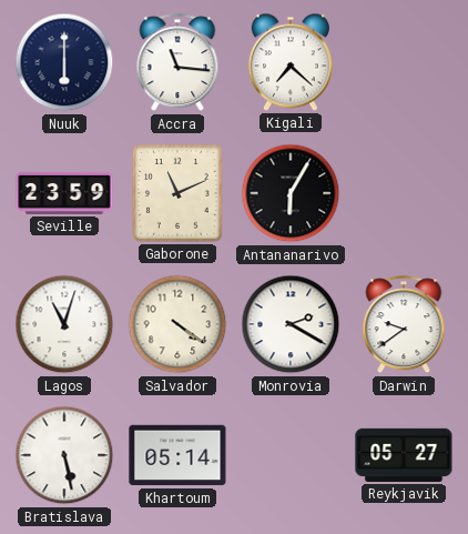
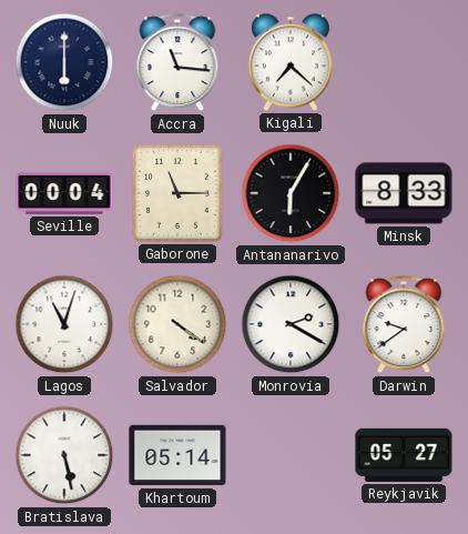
Seville: 23:59 -> 00:04
Gaborone: 11:11 -> 11:15
Minsk: none -> 8:33
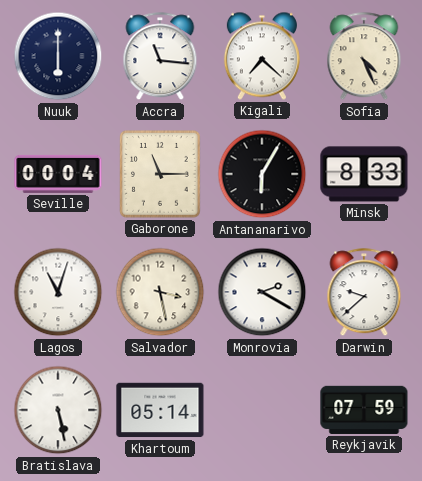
Sofia: none -> 4:26
Salvador: 4:21 -> 3:28
Darwin: 9:39 -> 9:38
Reykjavik: 05:27 -> 07:59
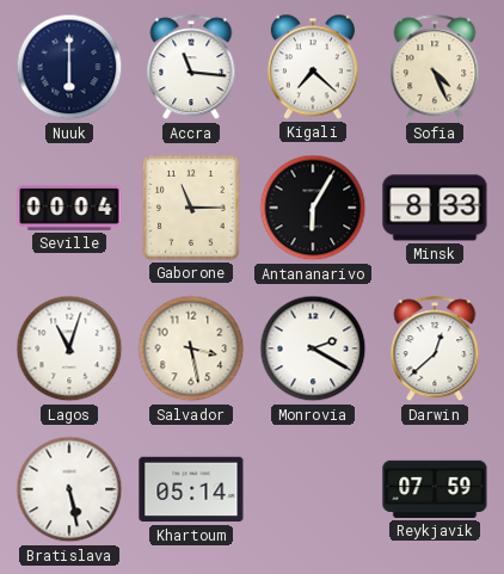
Darwin: 9:38 -> 12:38
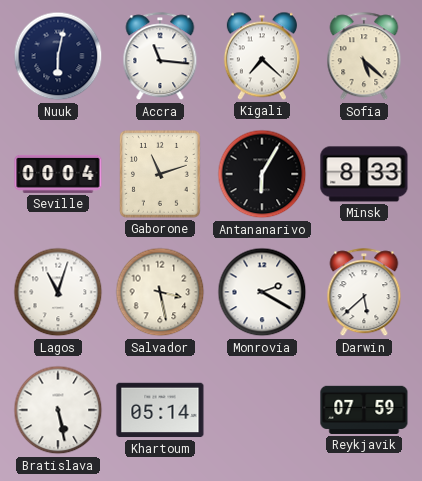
Nuuk: 6:00 -> 6:02
Sofia: 4:26 -> 5:22
Gaborone: 11:15 -> 11:12
Darwin: 12:38 -> 5:38
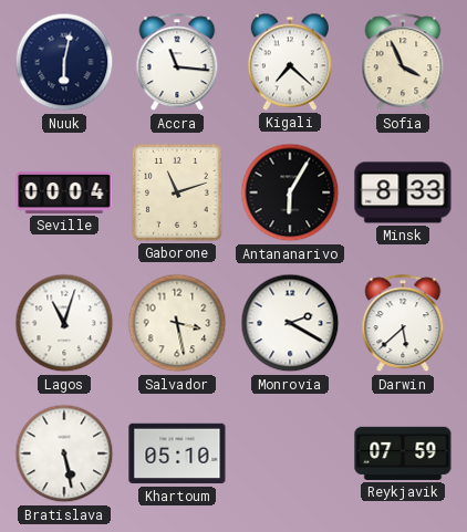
Sofia: 5:22 -> 3:56
Khartoum: 05:14 -> 05:10
